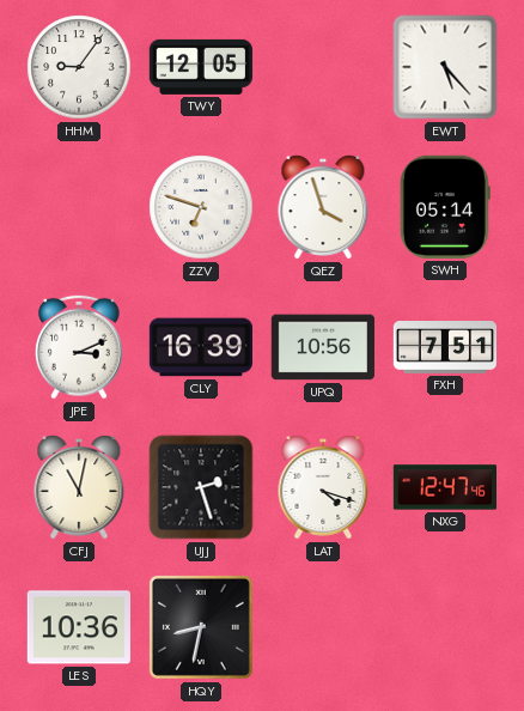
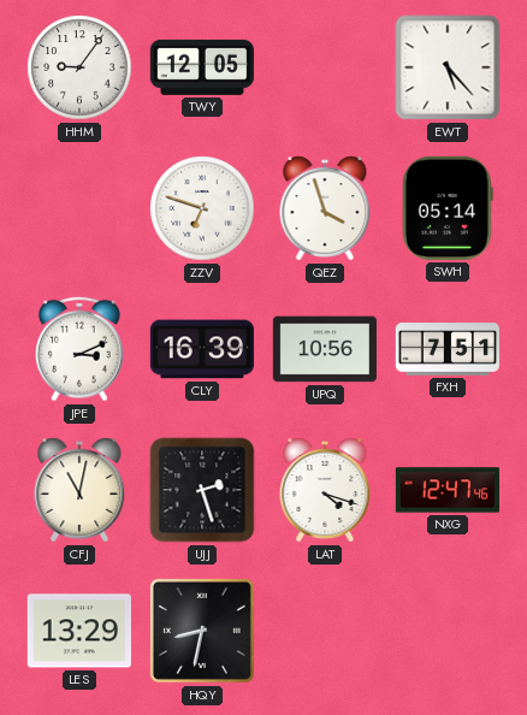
LES: 10:36 -> 13:29
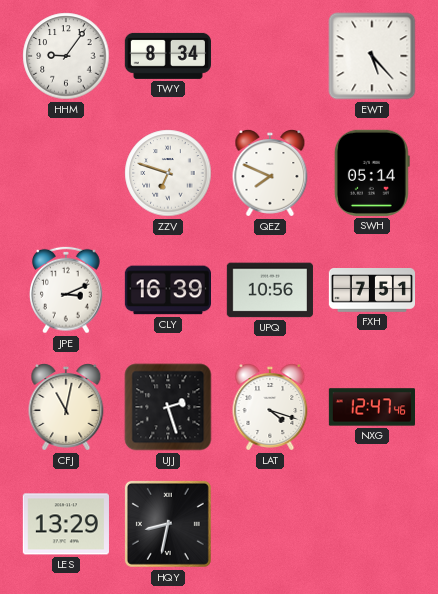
TWY: 12:05 -> 8:34
QEZ: 3:57 -> 7:49
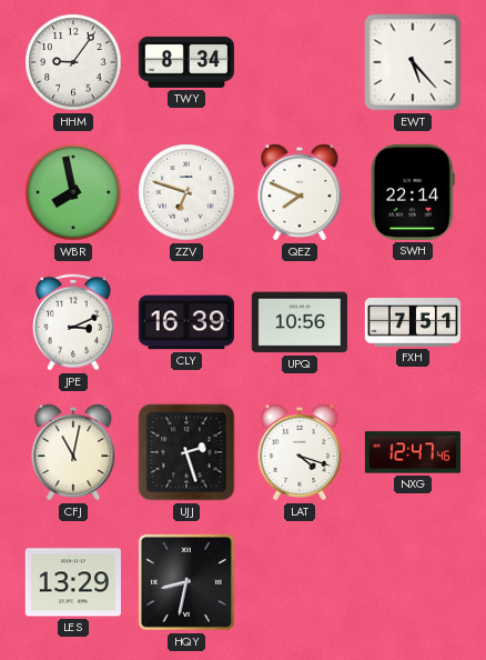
WBR: none -> 7:58
SWH: 05:14 -> 22:14
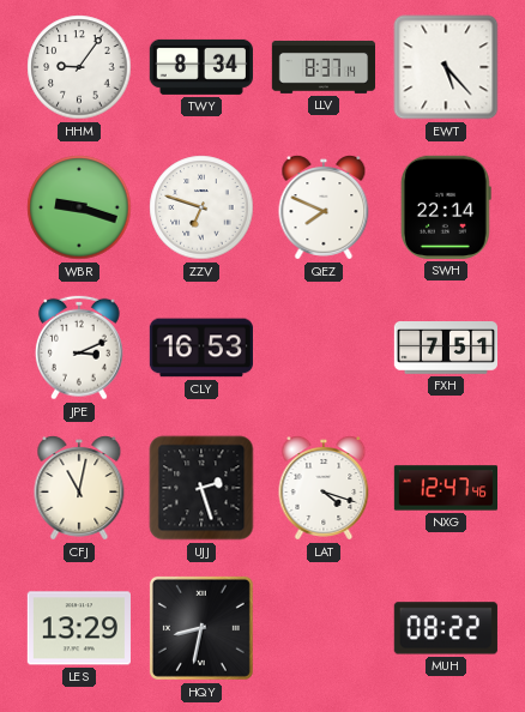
LLV: none -> 8:37
WBR: 7:58 -> 9:18
CLY: 16:39 -> 16:53
UPQ: 10:56 -> none
MUH: none -> 08:22
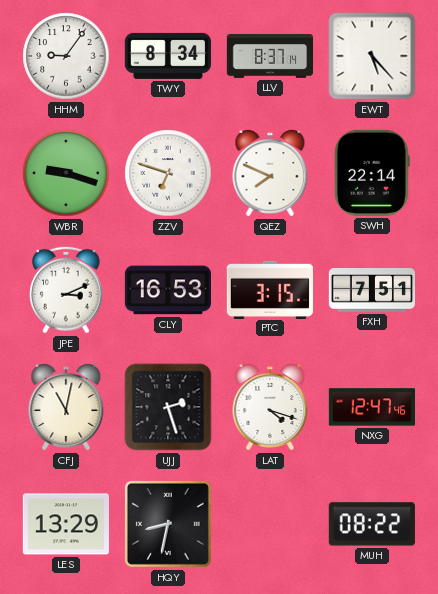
PTC: none -> 3:15
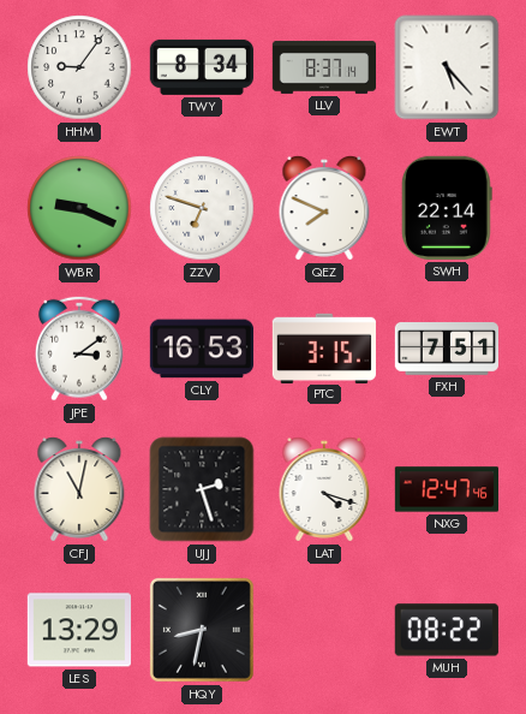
WBR: 9:18 -> 9:19
JPE: 3:11 -> 3:09
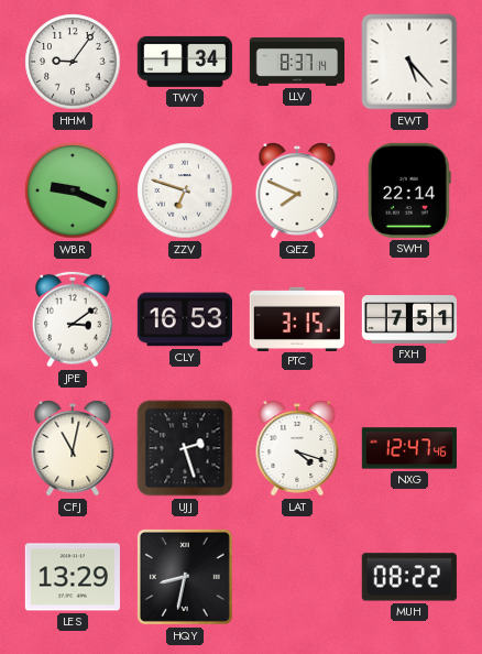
TWY: 8:34 -> 1:34
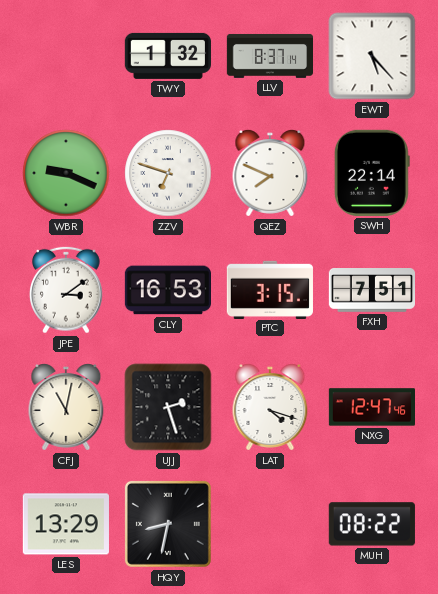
HHM: 9:06 -> none
TWY: 1:34 -> 1:32
